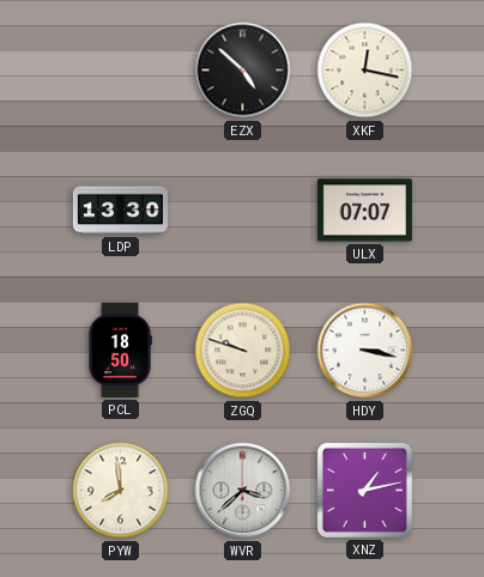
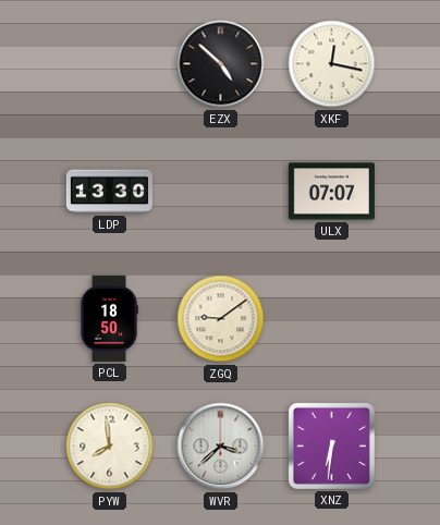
ZGQ: 9:48 -> 9:09
HDY: 3:17 -> none
XNZ: 1:13 -> 6:31
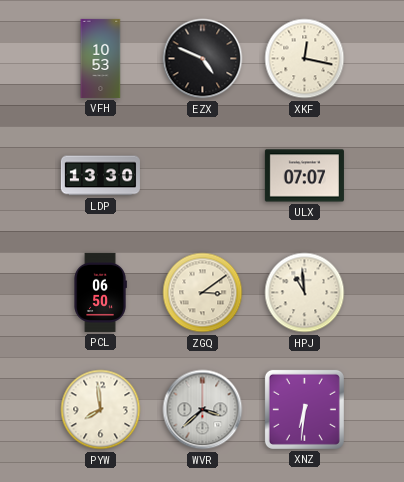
VFH: none -> 10:53
EZX: 4:52 -> 4:49
PCL: 18:50 -> 06:50
ZGQ: 9:09 -> 3:09
HPJ: none -> 10:59
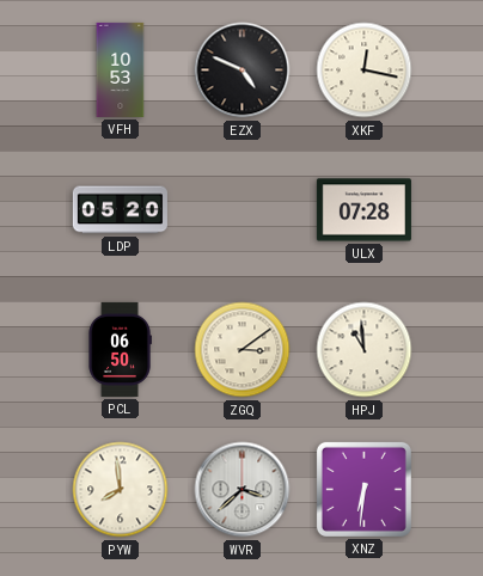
LDP: 13:30 -> 05:20
ULX: 07:07 -> 07:28
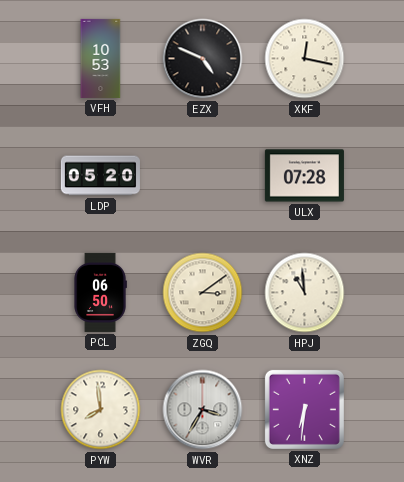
WVR: 3:38 -> 3:35
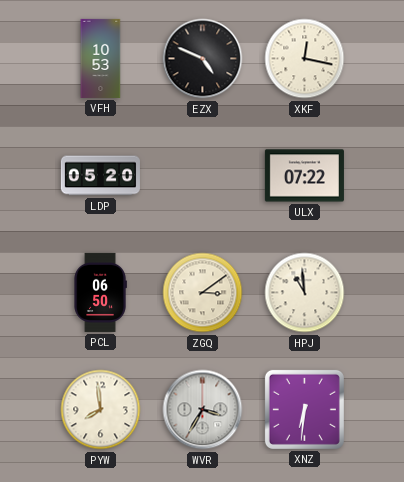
ULX: 07:28 -> 07:22
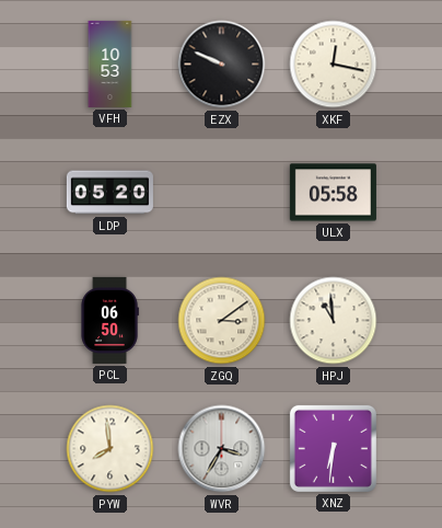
EZX: 4:49 -> 9:49
ULX: 07:22 -> 05:58
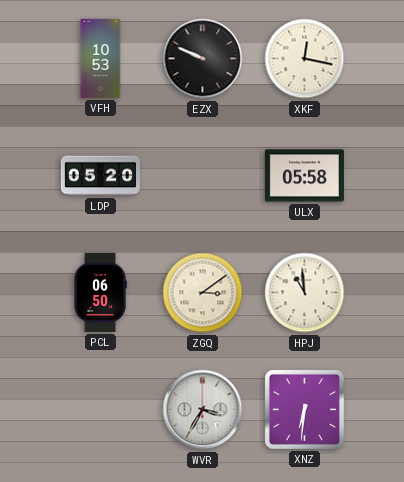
PYW: 7:59 -> none
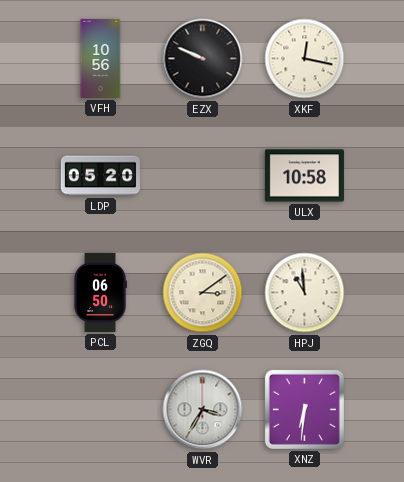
VFH: 10:53 -> 10:56
ULX: 05:58 -> 10:58
